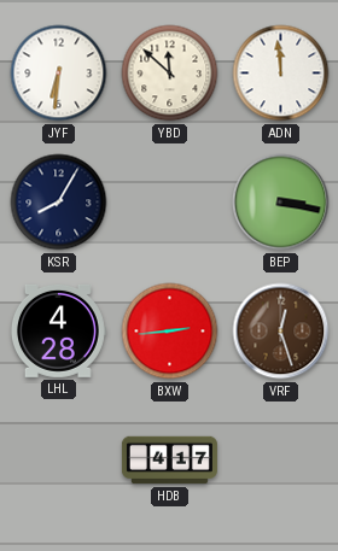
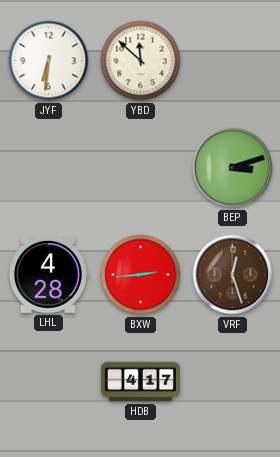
ADN: 11:59 -> none
KSR: 8:05 -> none
BEP: 3:17 -> 3:12
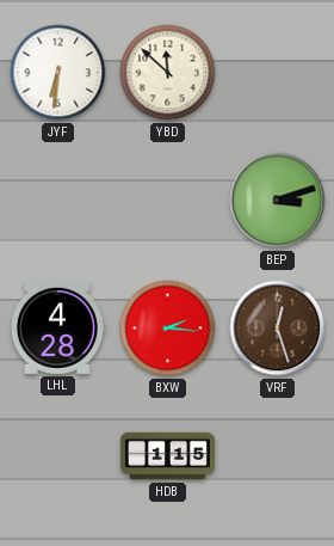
BXW: 2:44 -> 2:16
HDB: 4:17 -> 1:15
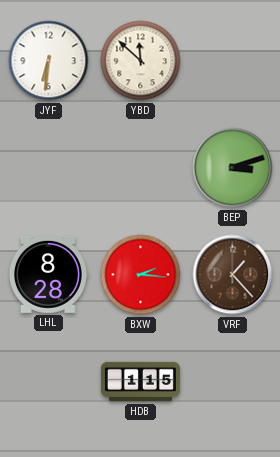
LHL: 4:28 -> 8:28
VRF: 12:27 -> 1:23
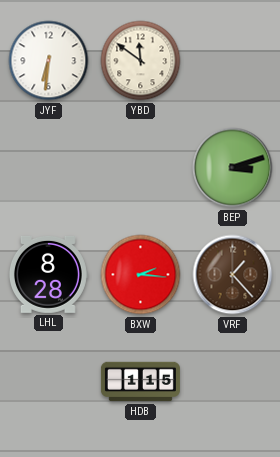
YBD: 11:52 -> 11:51
